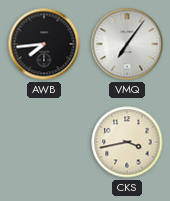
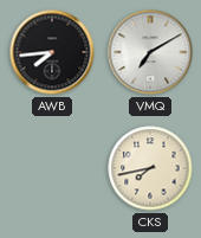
VMQ: 7:06 -> 7:10
CKS: 3:43 -> 7:43
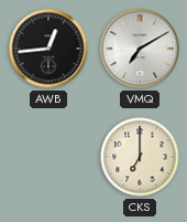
AWB: 7:44 -> 12:44
CKS: 7:43 -> 7:00
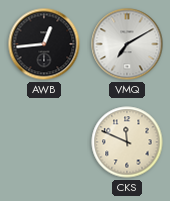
CKS: 7:00 -> 11:49
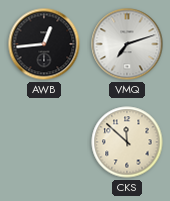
VMQ: 7:10 -> 7:12
CKS: 11:49 -> 11:52
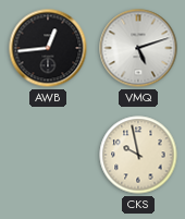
VMQ: 7:12 -> 5:12
CKS: 11:52 -> 9:58
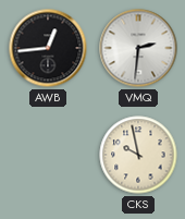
VMQ: 5:12 -> 2:31
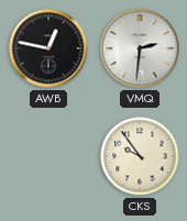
AWB: 12:44 -> 12:47
CKS: 9:58 -> 9:54
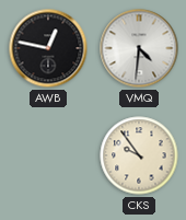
VMQ: 2:31 -> 4:31
